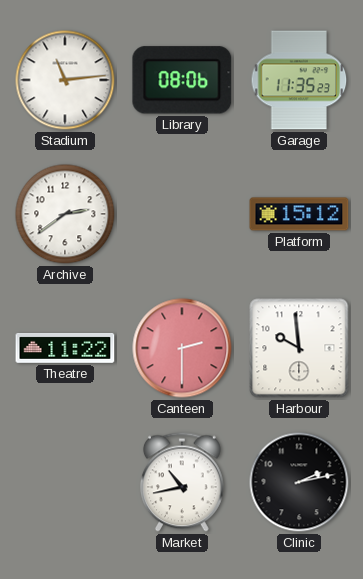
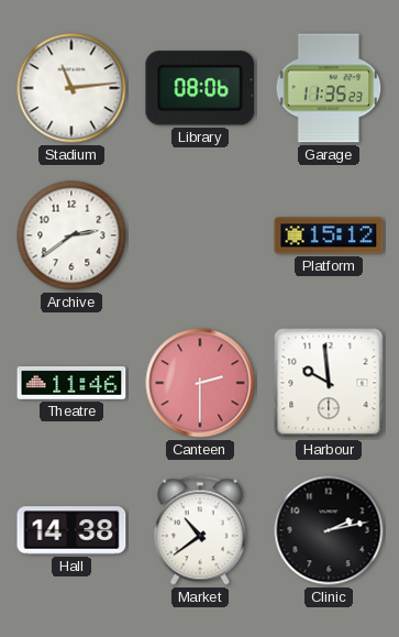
Theatre: 11:22 -> 11:46
Hall: none -> 14:38
Market: 10:43 -> 10:39
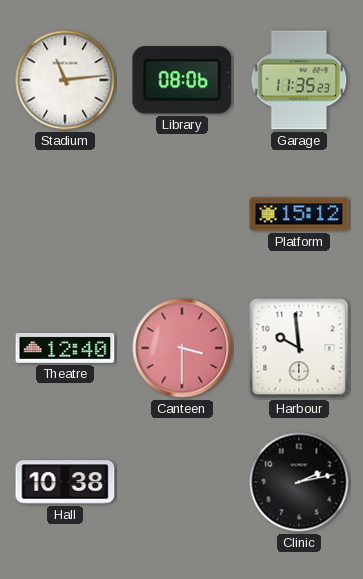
Archive: 2:39 -> none
Theatre: 11:46 -> 12:40
Canteen: 2:30 -> 3:30
Hall: 14:38 -> 10:38
Market: 10:39 -> none
